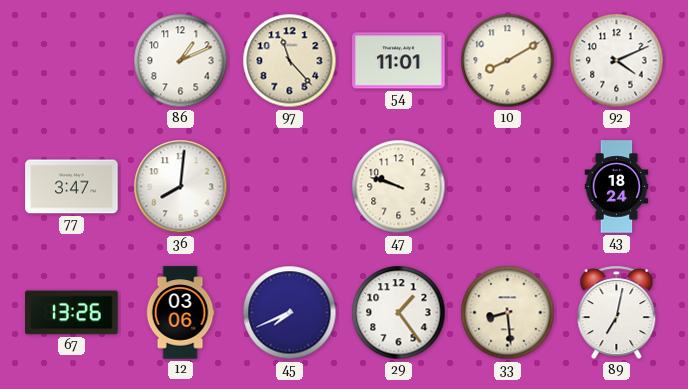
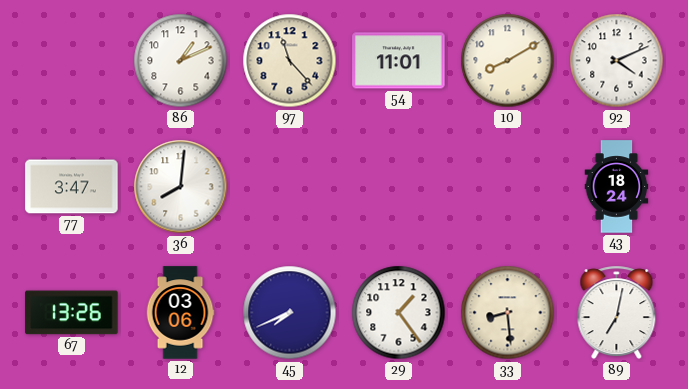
47: 9:48 -> none
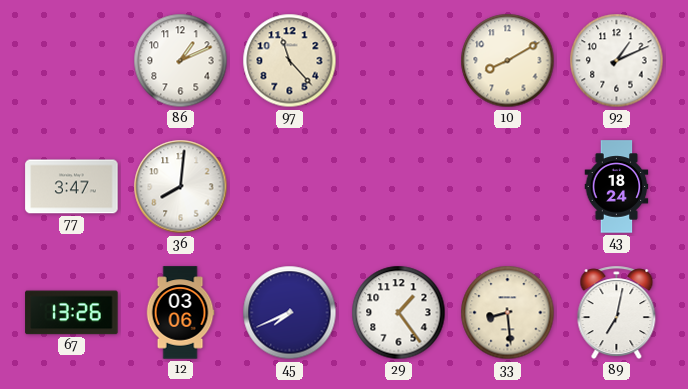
54: 11:01 -> none
92: 4:11 -> 1:11
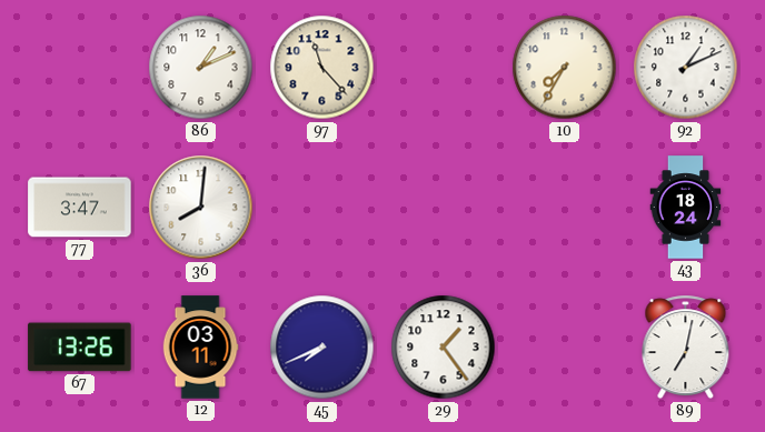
10: 8:10 -> 7:35
12: 03:06 -> 03:11
33: 8:29 -> none
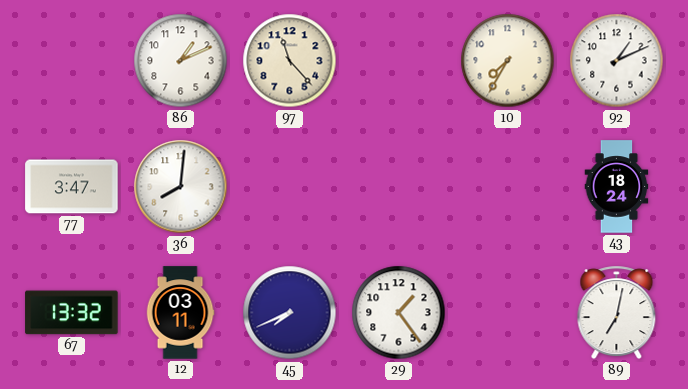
67: 13:26 -> 13:32
